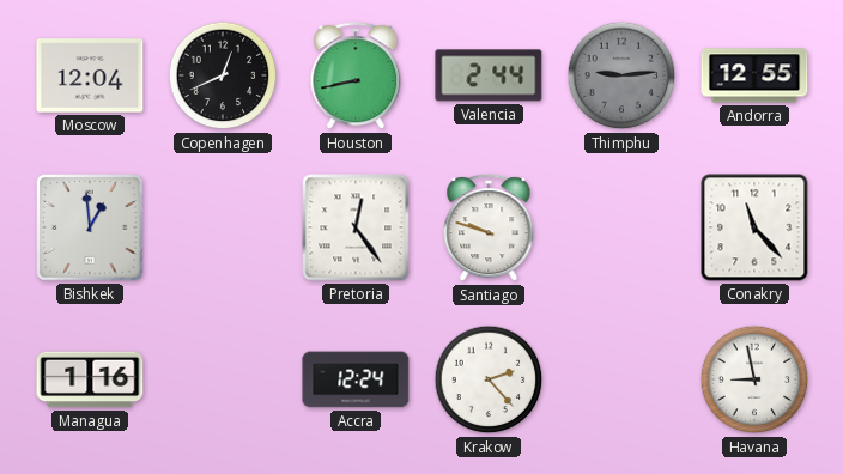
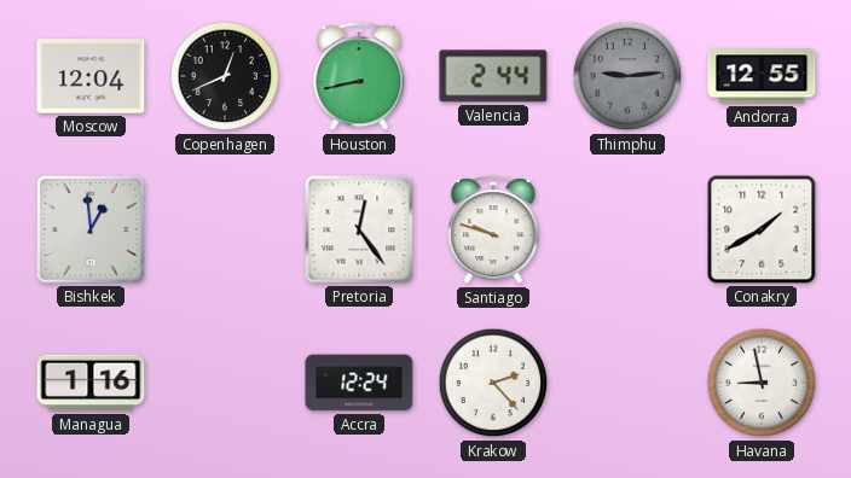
Conakry: 11:23 -> 1:40
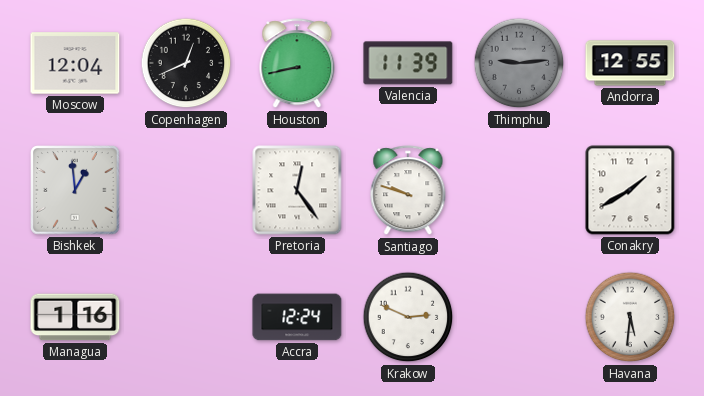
Valencia: 2:44 -> 11:39
Krakow: 2:23 -> 2:49
Havana: 8:58 -> 5:31
